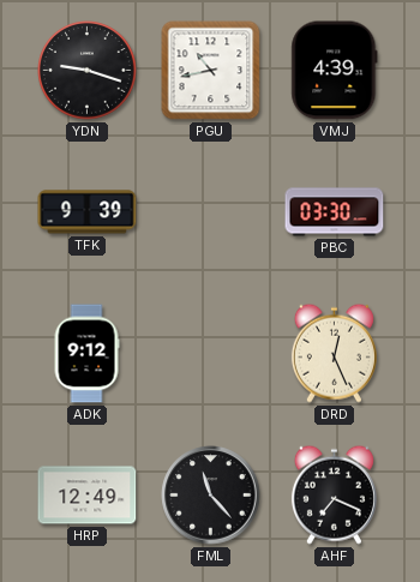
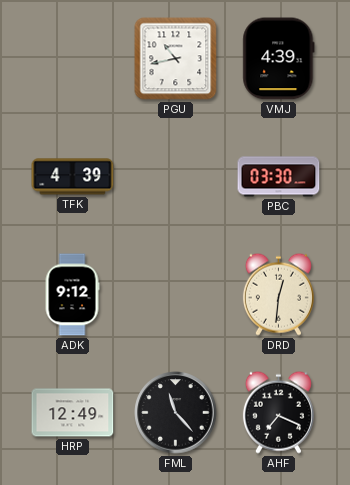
YDN: 9:18 -> none
TFK: 9:39 -> 4:39
DRD: 12:26 -> 12:31
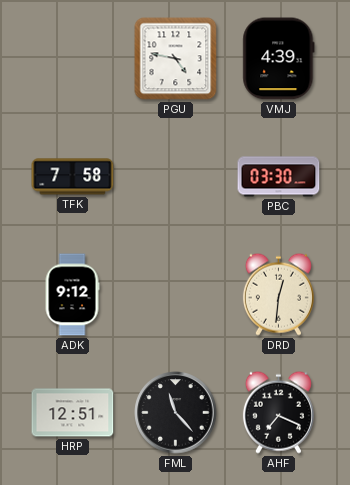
PGU: 10:43 -> 4:47
TFK: 4:39 -> 7:58
HRP: 12:49 -> 12:51
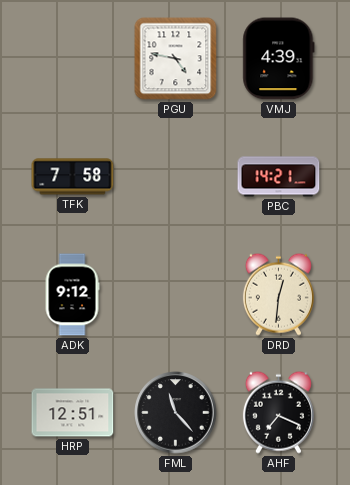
PBC: 03:30 -> 14:21
